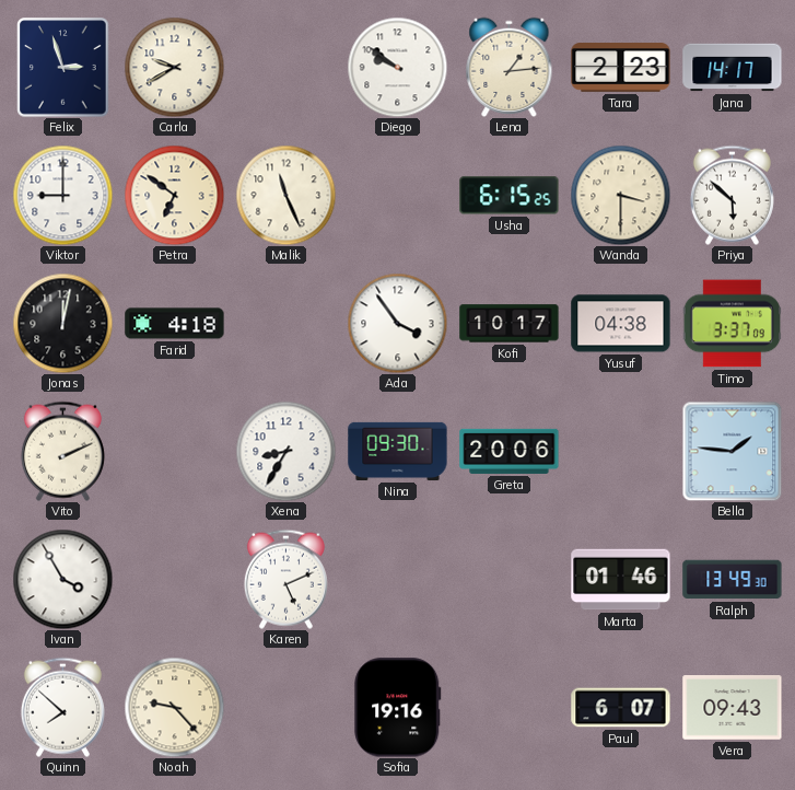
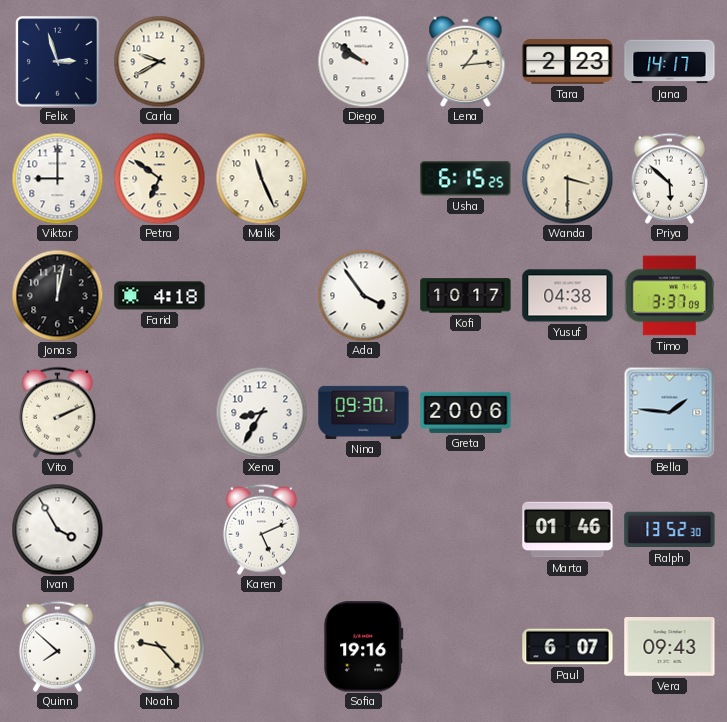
Ralph: 13:49 -> 13:52
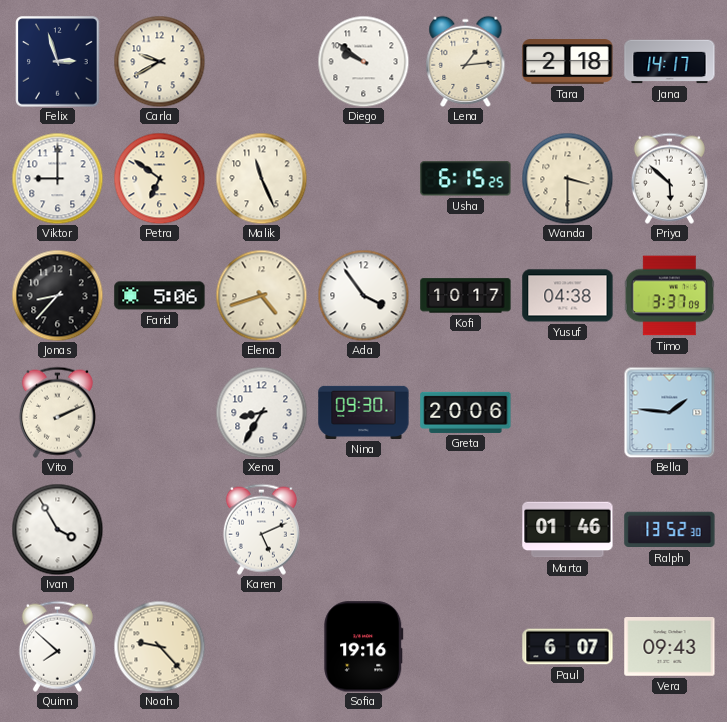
Tara: 2:23 -> 2:18
Jonas: 12:02 -> 8:37
Farid: 4:18 -> 5:06
Elena: none -> 4:42
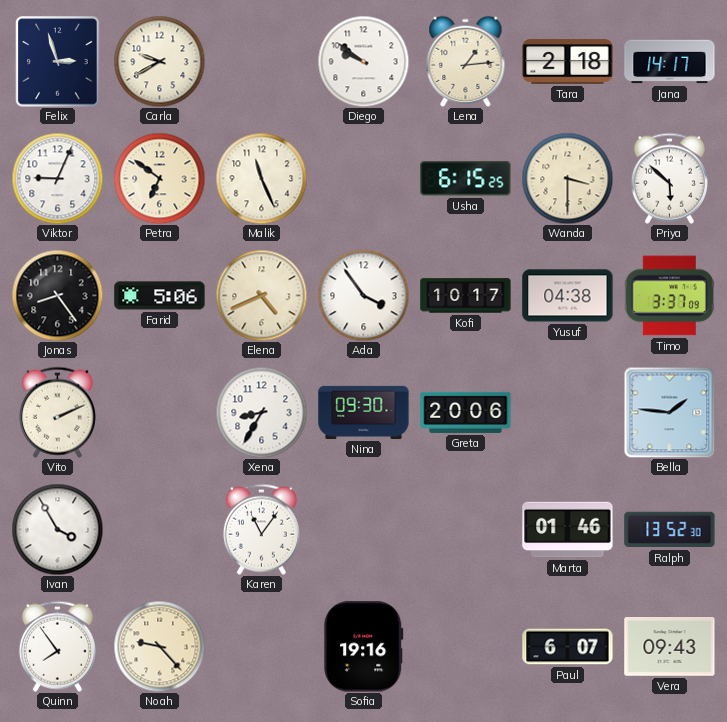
Viktor: 9:00 -> 9:04
Jonas: 8:37 -> 8:24
Elena: 4:42 -> 4:41
Karen: 5:11 -> 11:06
Quinn: 7:52 -> 7:54
